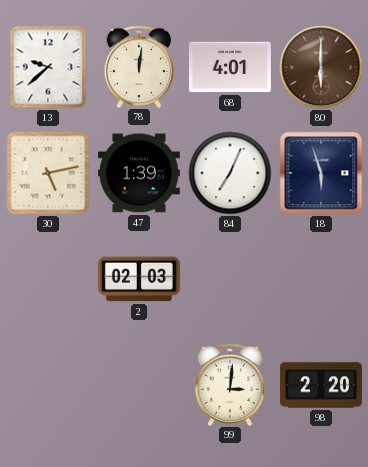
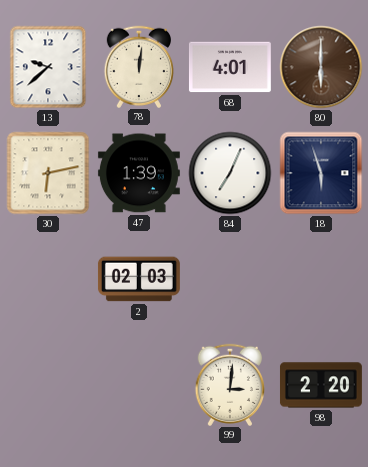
30: 5:13 -> 6:13
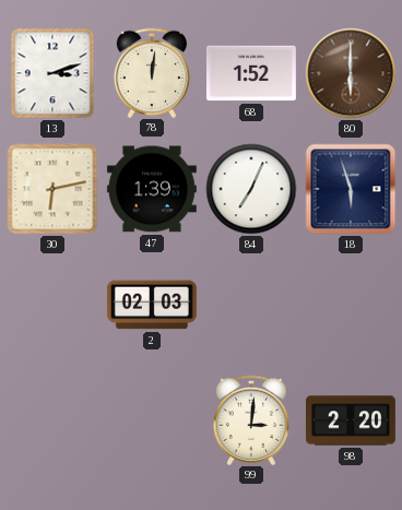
13: 9:38 -> 3:12
68: 4:01 -> 1:52
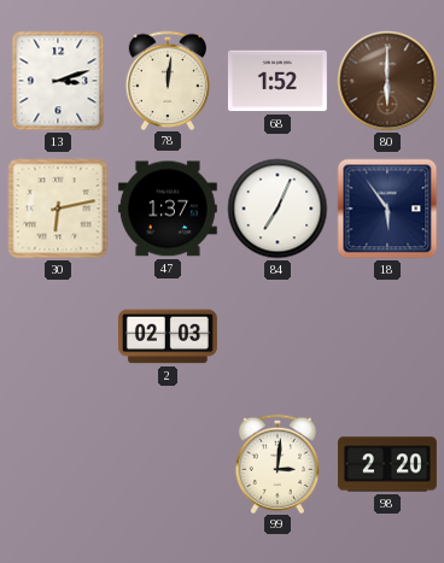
47: 1:39 -> 1:37
18: 5:57 -> 5:54
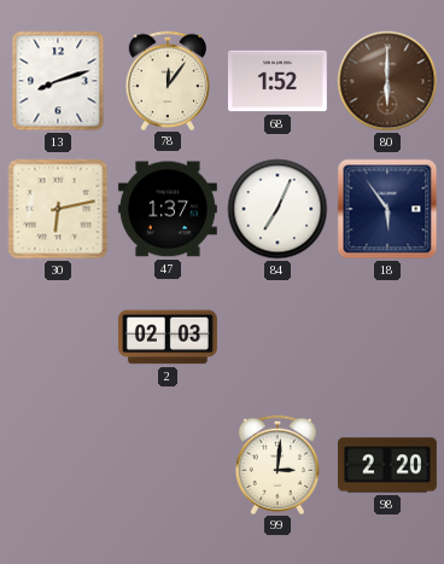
13: 3:12 -> 8:12
78: 12:01 -> 12:06
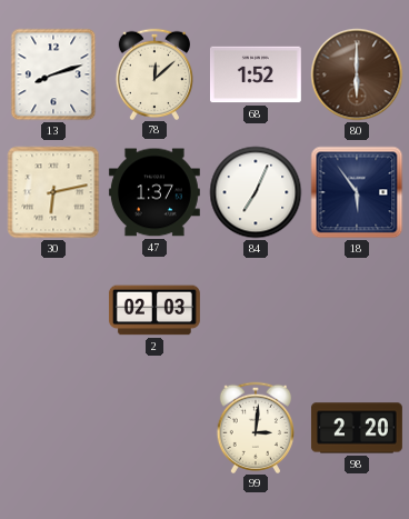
78: 12:06 -> 12:08
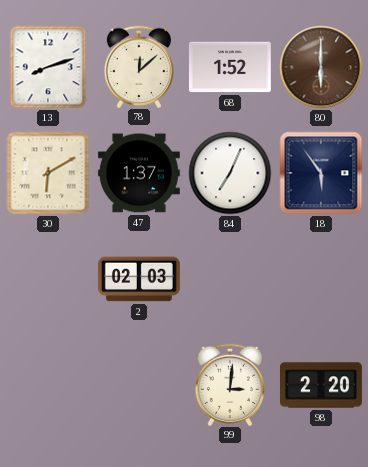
30: 6:13 -> 6:10
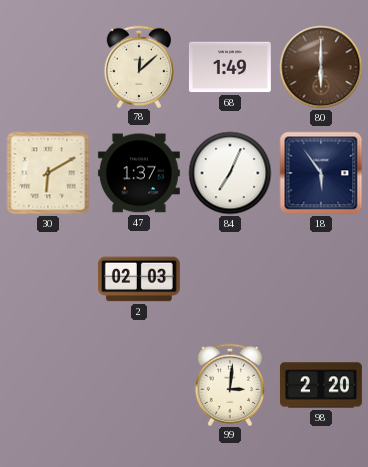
13: 8:12 -> none
68: 1:52 -> 1:49
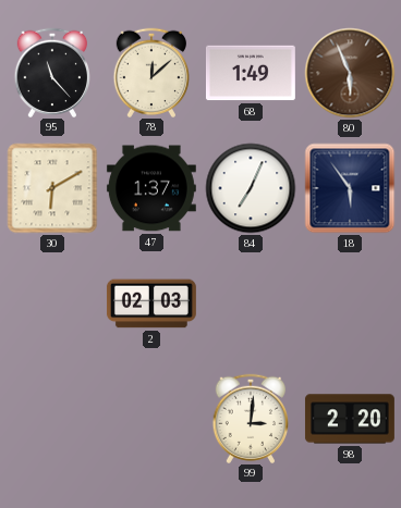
95: none -> 11:23
80: 6:00 -> 5:56
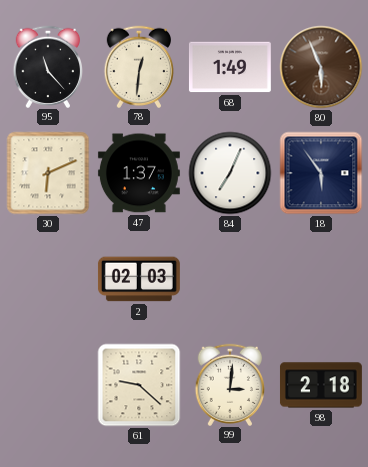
78: 12:08 -> 12:31
30: 6:10 -> 6:11
61: none -> 9:22
98: 2:20 -> 2:18
